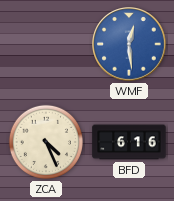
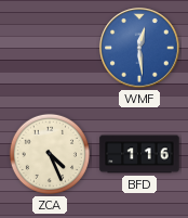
BFD: 6:16 -> 1:16
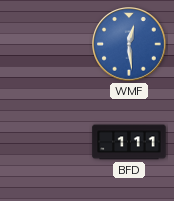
ZCA: 4:26 -> none
BFD: 1:16 -> 1:11
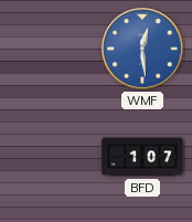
BFD: 1:11 -> 1:07
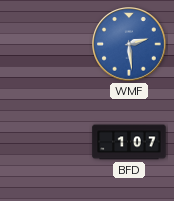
WMF: 12:29 -> 2:29
